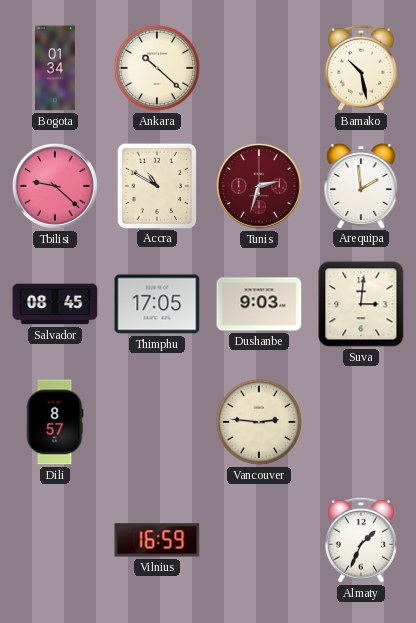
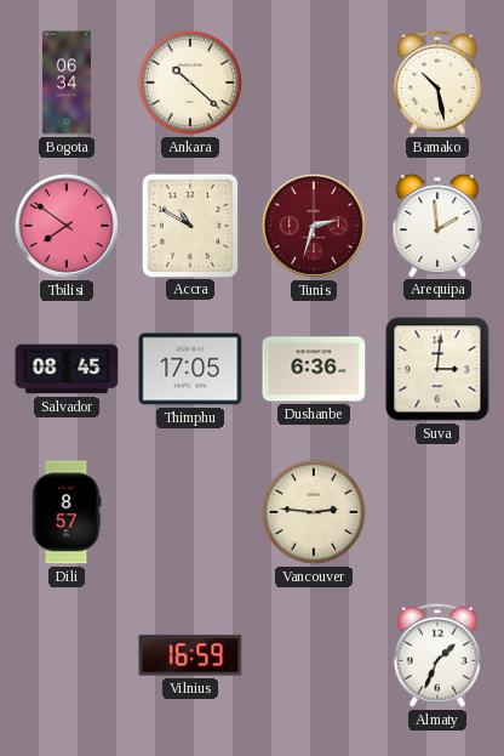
Bogota: 01:34 -> 06:34
Tbilisi: 9:22 -> 7:51
Dushanbe: 9:03 -> 6:36
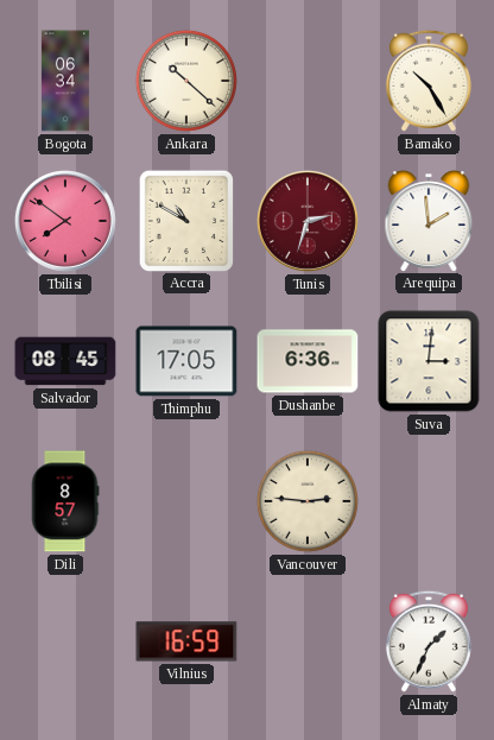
Bamako: 10:28 -> 10:25
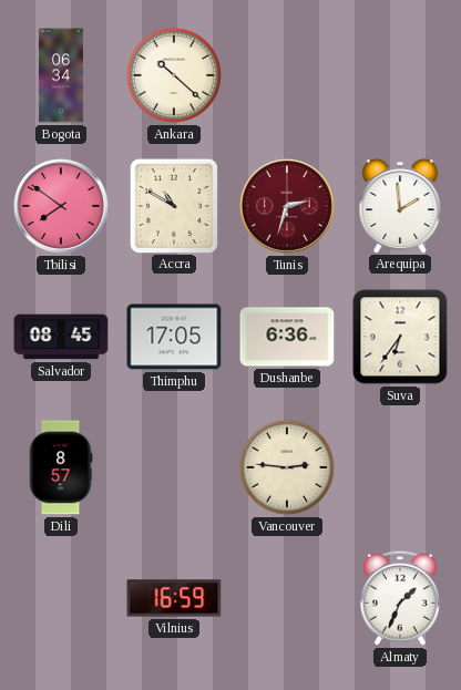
Bamako: 10:25 -> none
Suva: 3:01 -> 6:36
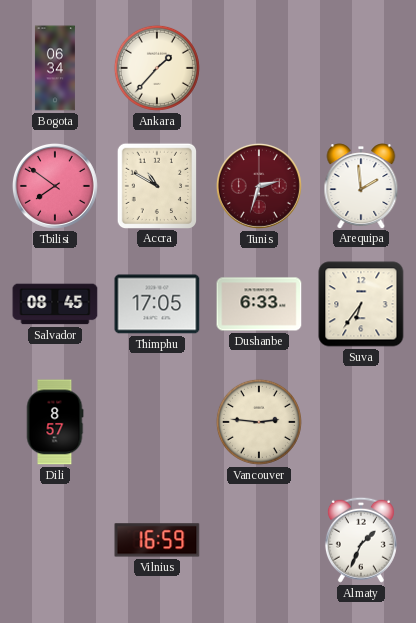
Ankara: 10:22 -> 1:37
Dushanbe: 6:36 -> 6:33
